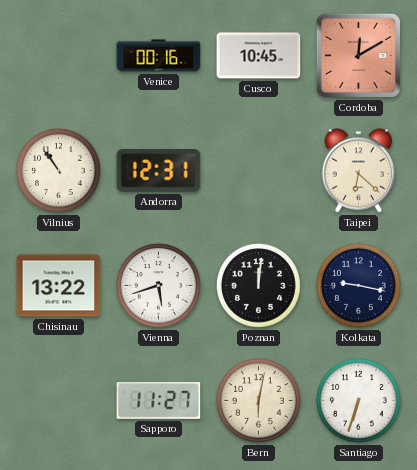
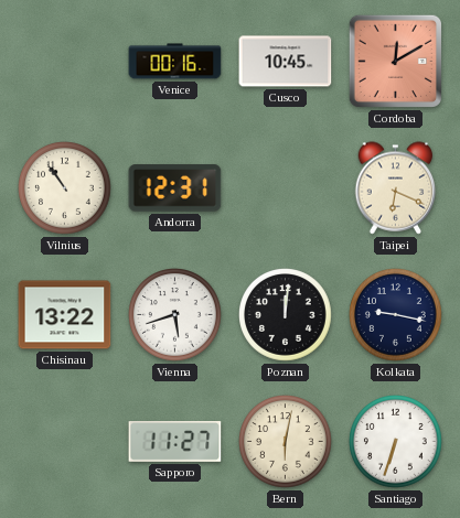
Taipei: 6:22 -> 6:19
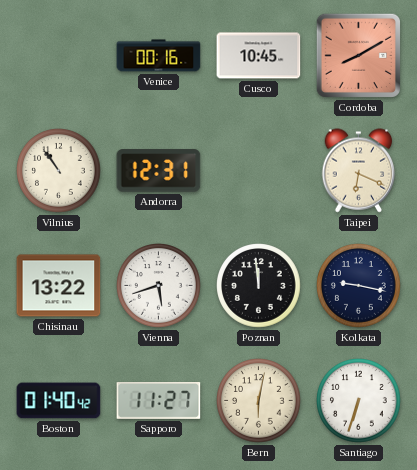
Cordoba: 12:10 -> 8:10
Poznan: 12:01 -> 11:59
Boston: none -> 01:40
